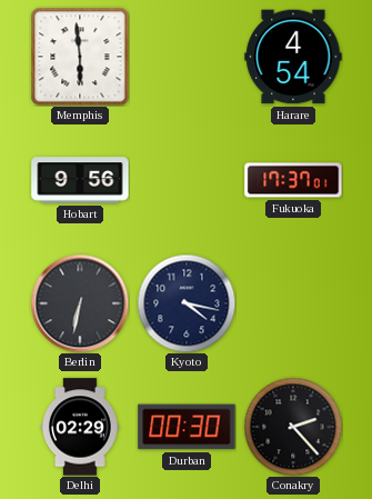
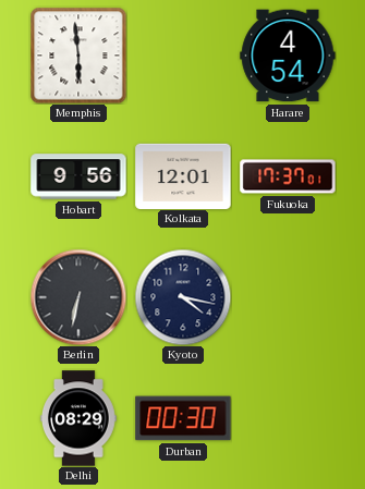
Kolkata: none -> 12:01
Delhi: 02:29 -> 08:29
Conakry: 2:23 -> none
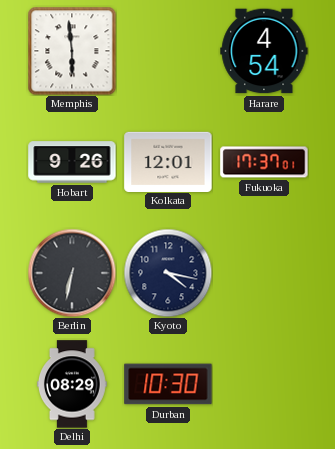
Hobart: 9:56 -> 9:26
Durban: 00:30 -> 10:30
